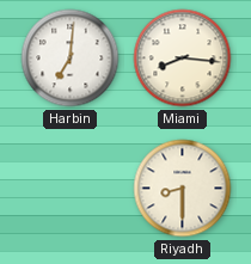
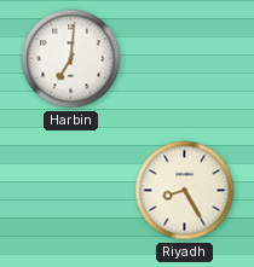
Miami: 8:16 -> none
Riyadh: 8:30 -> 8:25
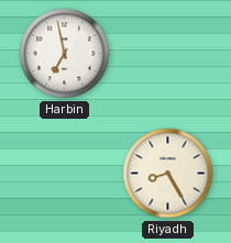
Harbin: 7:01 -> 6:58
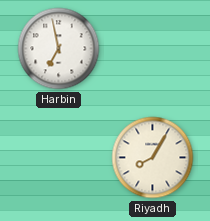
Riyadh: 8:25 -> 8:05
